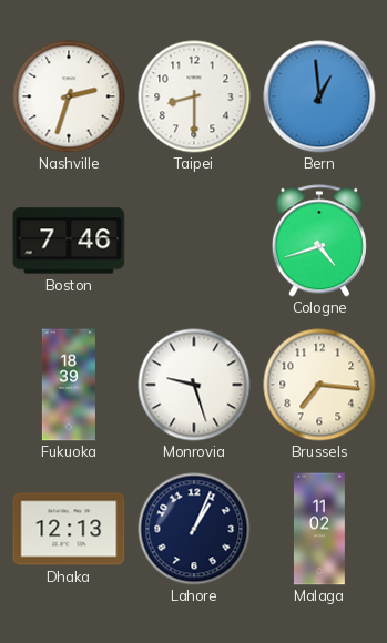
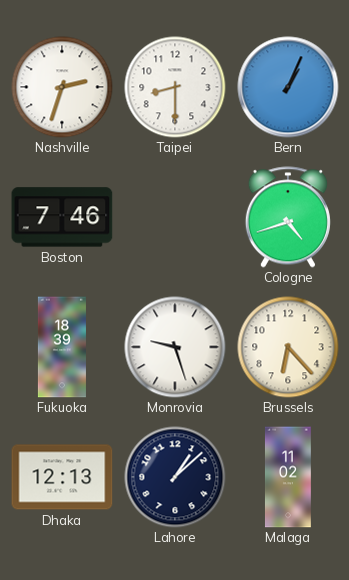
Bern: 12:59 -> 1:04
Brussels: 7:16 -> 6:23
Lahore: 1:04 -> 1:08
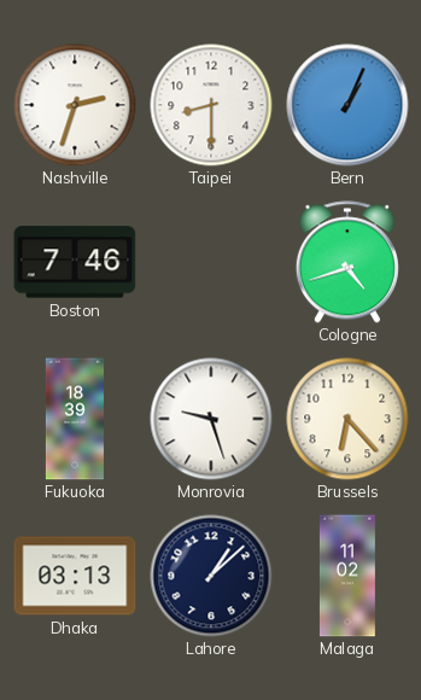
Dhaka: 12:13 -> 03:13
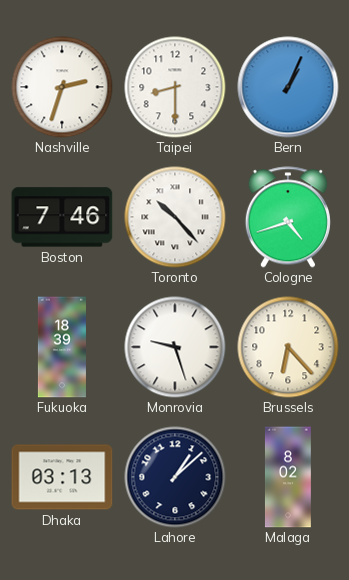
Toronto: none -> 10:23
Malaga: 11:02 -> 8:02
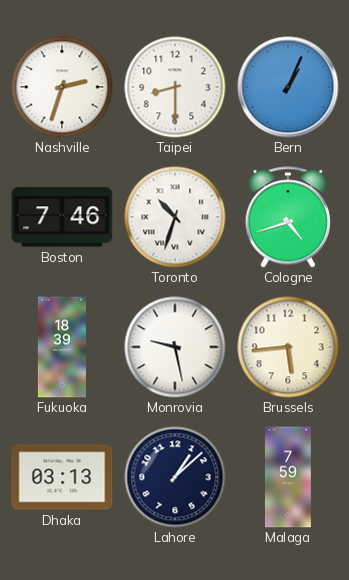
Toronto: 10:23 -> 10:33
Monrovia: 9:27 -> 9:28
Brussels: 6:23 -> 5:44
Malaga: 8:02 -> 7:59
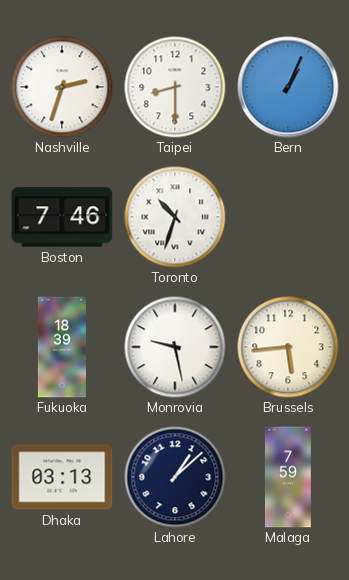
Cologne: 4:42 -> none
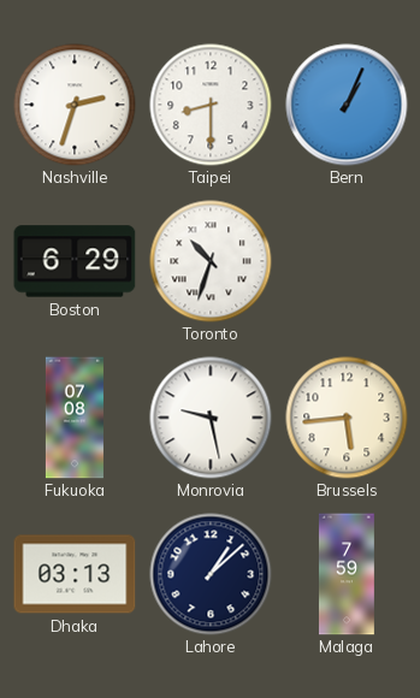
Boston: 7:46 -> 6:29
Fukuoka: 18:39 -> 07:08
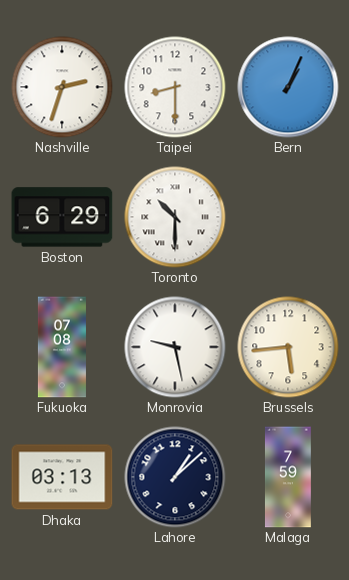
Toronto: 10:33 -> 10:30
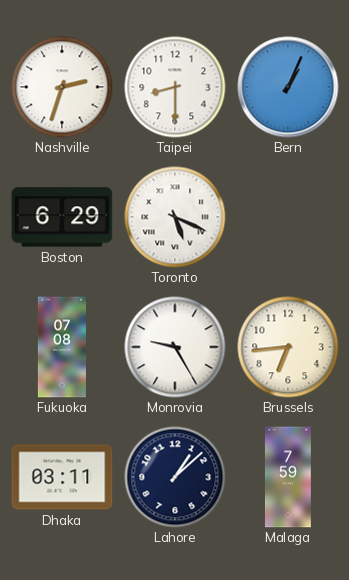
Toronto: 10:30 -> 5:19
Monrovia: 9:28 -> 9:25
Brussels: 5:44 -> 6:44
Dhaka: 03:13 -> 03:11
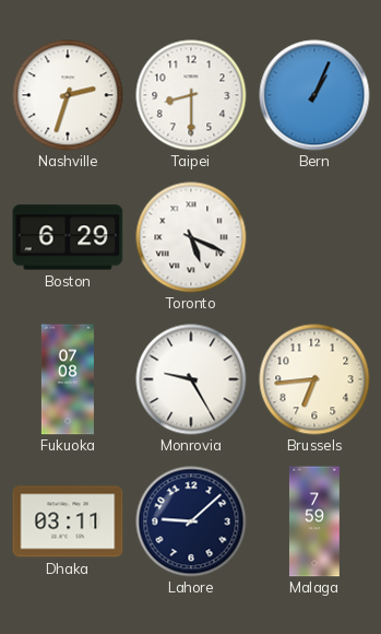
Lahore: 1:08 -> 9:08
